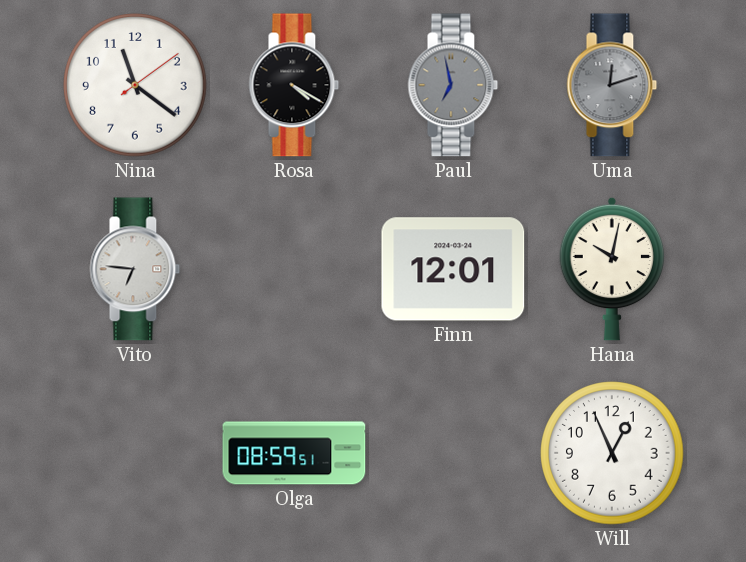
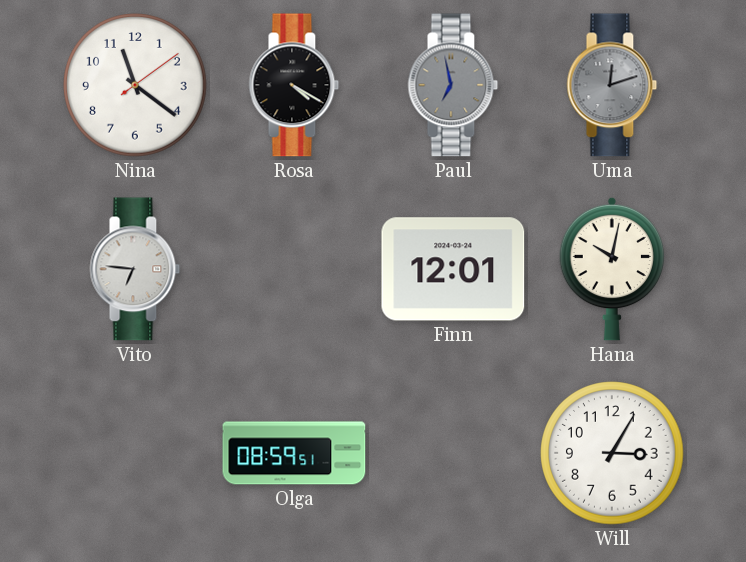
Will: 12:56 -> 3:05
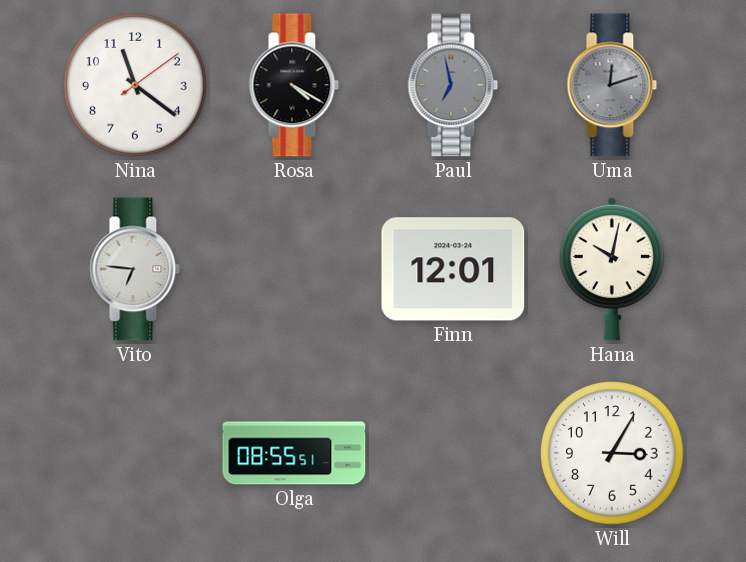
Olga: 08:59 -> 08:55
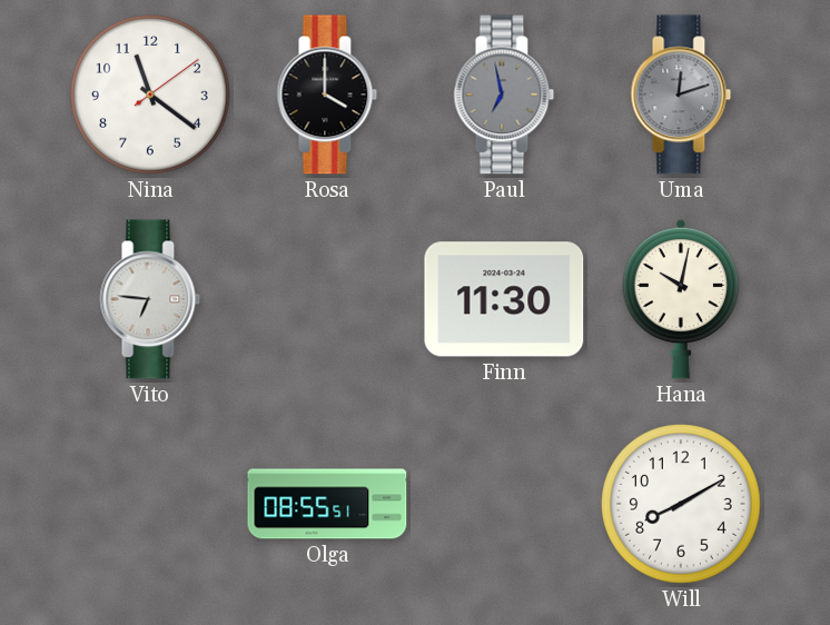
Rosa: 4:20 -> 4:00
Finn: 12:01 -> 11:30
Will: 3:05 -> 8:10
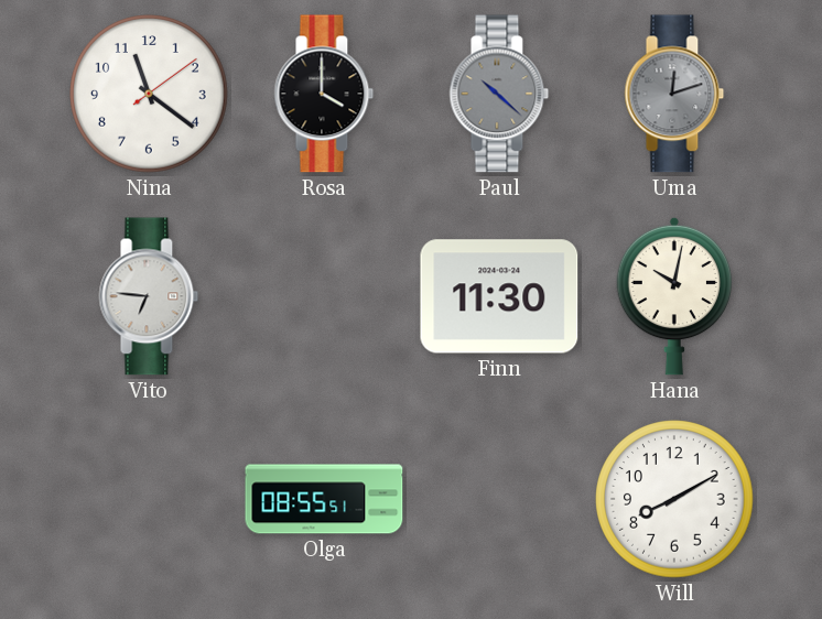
Paul: 6:58 -> 10:22
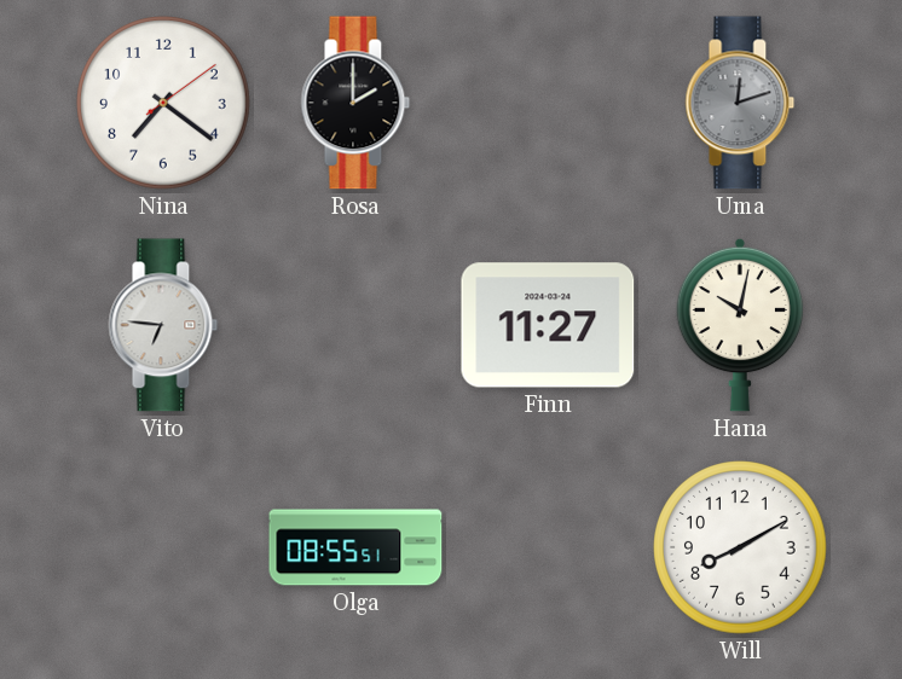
Nina: 11:21 -> 7:21
Rosa: 4:00 -> 2:00
Paul: 10:22 -> none
Finn: 11:30 -> 11:27
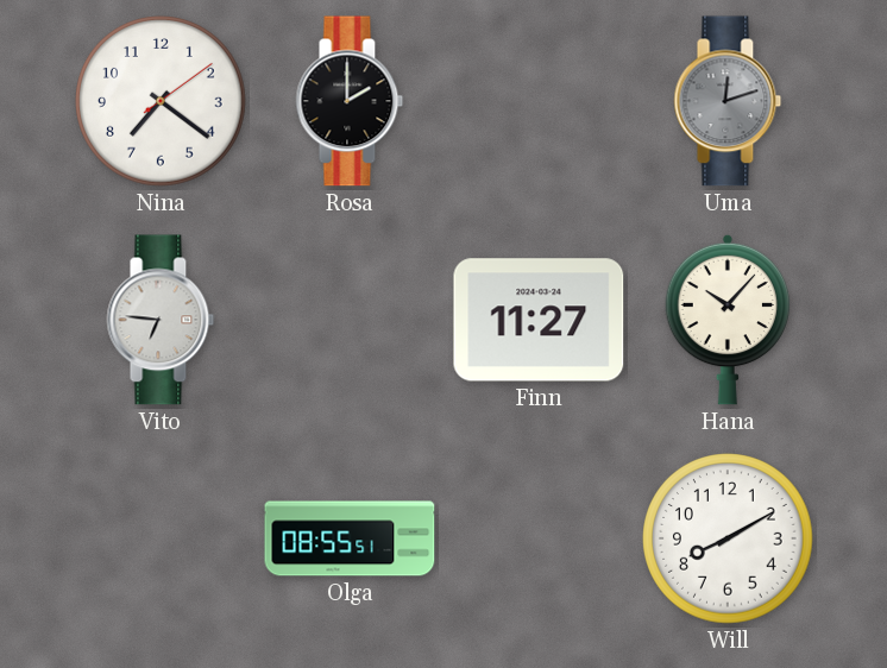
Hana: 10:02 -> 10:07
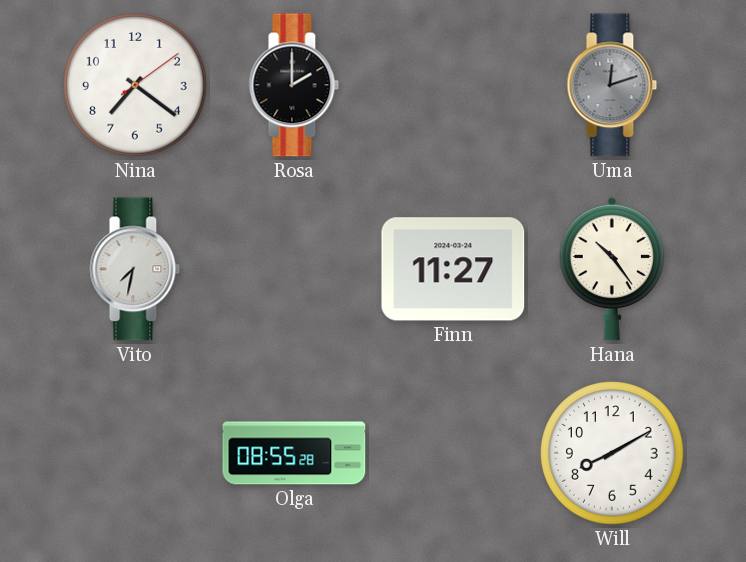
Vito: 6:46 -> 7:32
Hana: 10:07 -> 10:24
Olga: 08:55:51 -> 08:55:28
